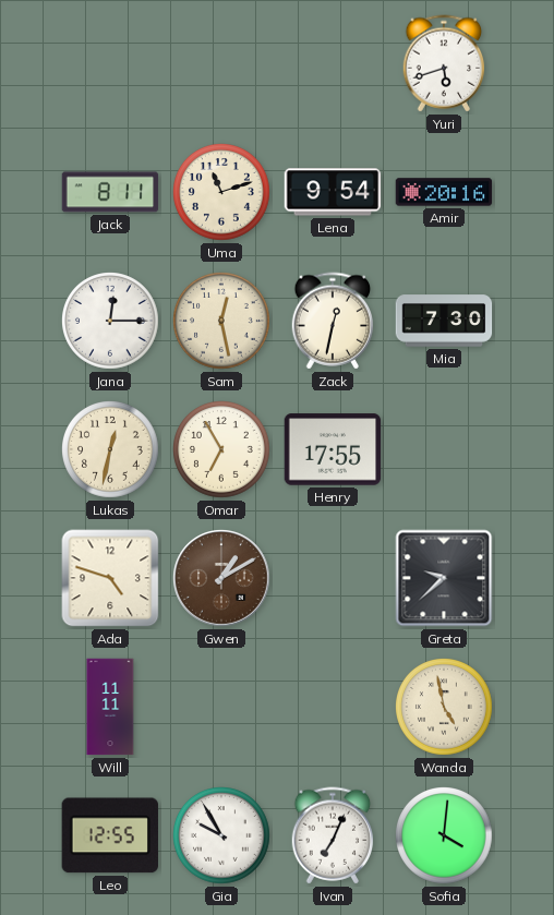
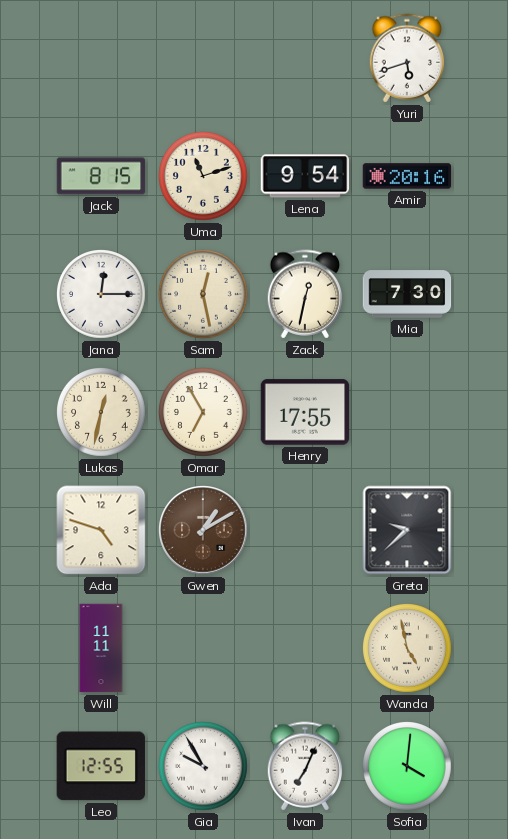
Jack: 8:11 -> 8:15
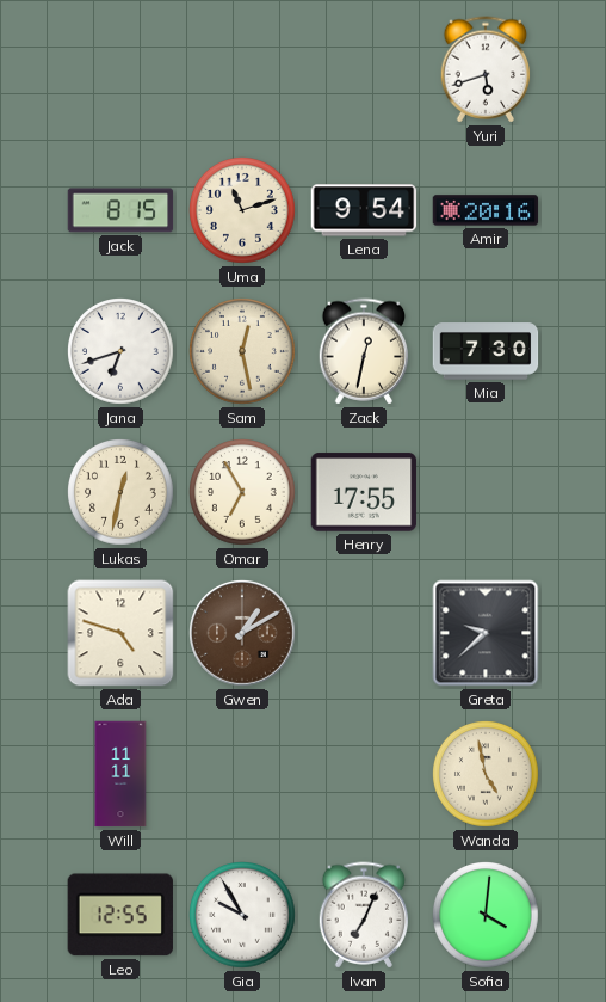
Jana: 12:15 -> 6:42
